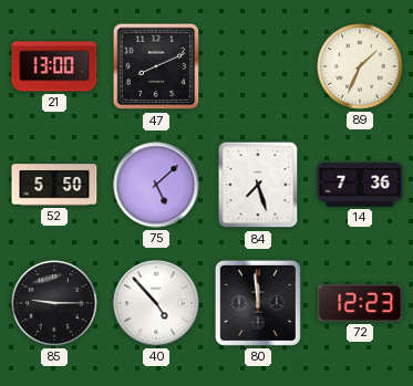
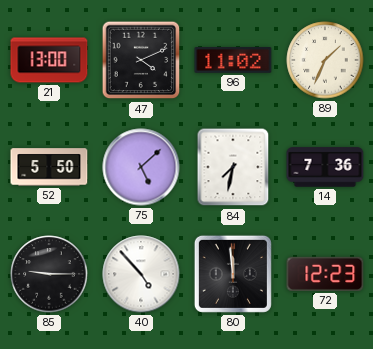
47: 8:11 -> 4:11
96: none -> 11:02
84: 7:27 -> 7:32
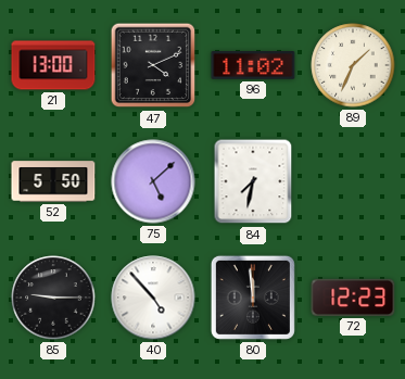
14: 7:36 -> none
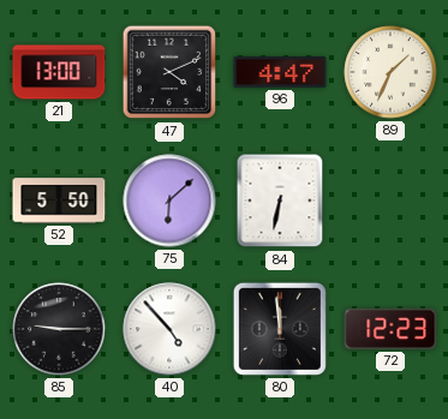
96: 11:02 -> 4:47
75: 5:08 -> 6:08
84: 7:32 -> 6:32
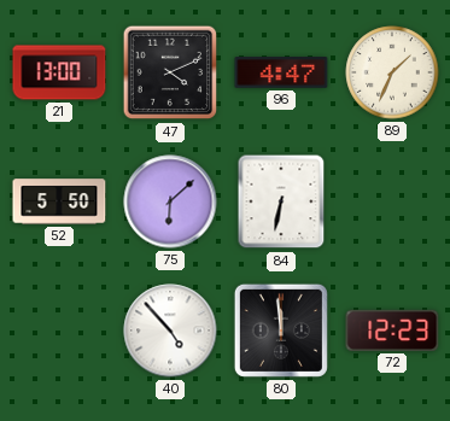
85: 9:15 -> none
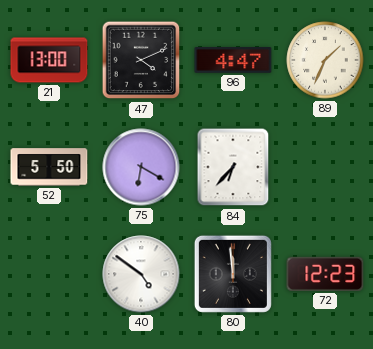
75: 6:08 -> 6:20
84: 6:32 -> 6:37
40: 4:53 -> 4:51
